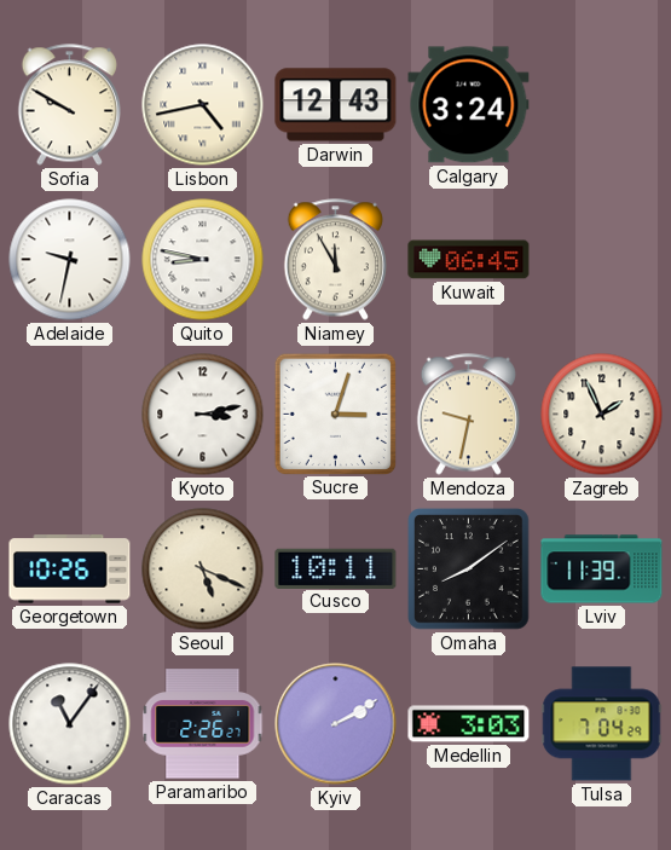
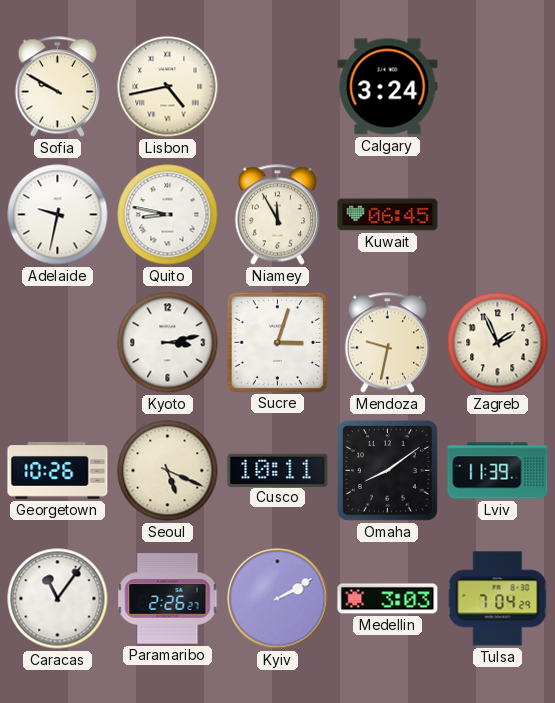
Darwin: 12:43 -> none
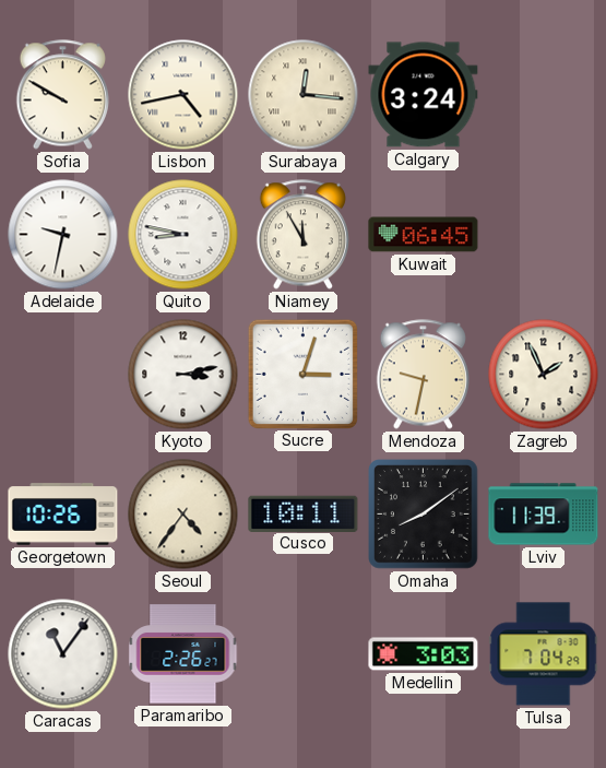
Surabaya: none -> 12:16
Seoul: 5:19 -> 4:36
Kyiv: 2:10 -> none
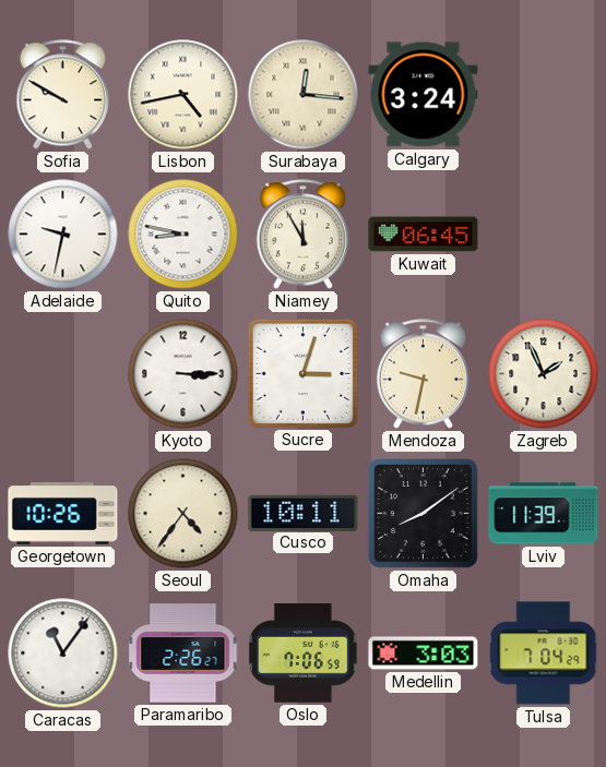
Kyoto: 3:13 -> 3:15
Oslo: none -> 7:06
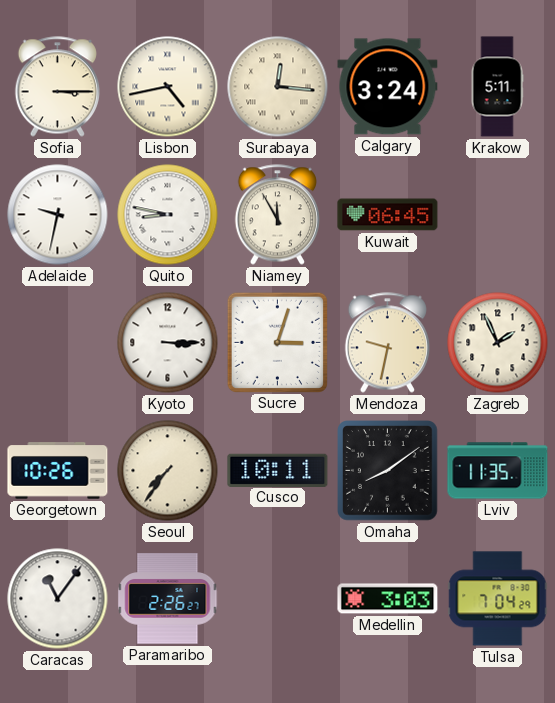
Sofia: 9:50 -> 3:15
Krakow: none -> 5:11
Seoul: 4:36 -> 7:36
Lviv: 11:39 -> 11:35
Oslo: 7:06 -> none
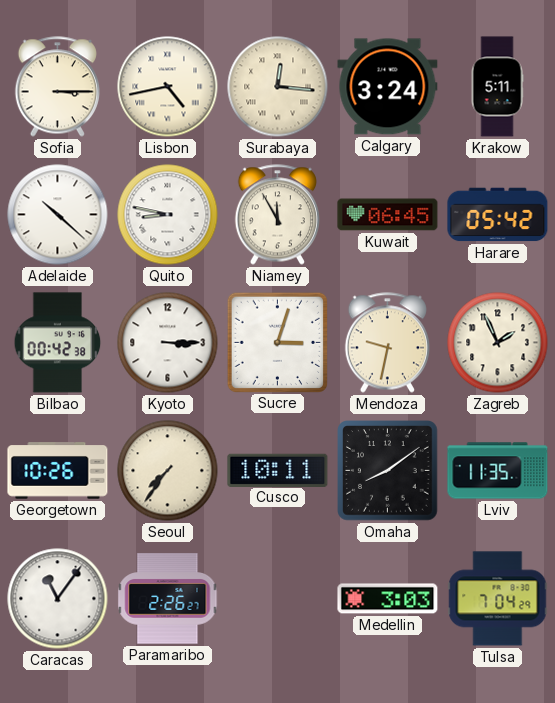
Adelaide: 9:32 -> 10:22
Harare: none -> 05:42
Bilbao: none -> 00:42
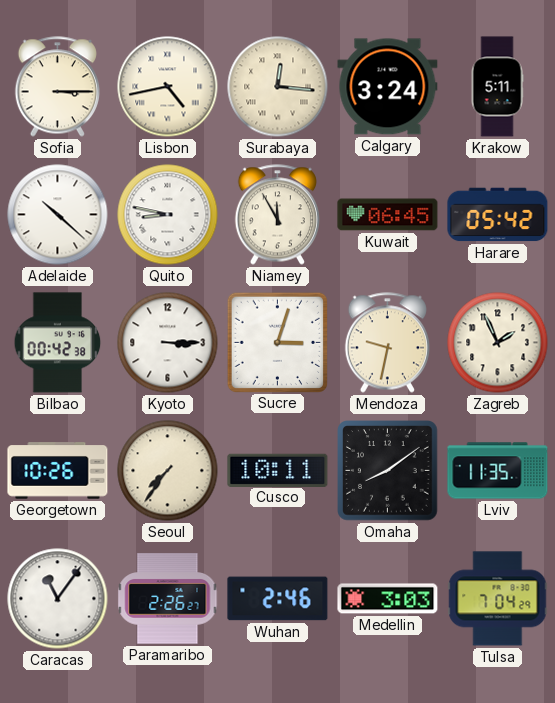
Wuhan: none -> 2:46
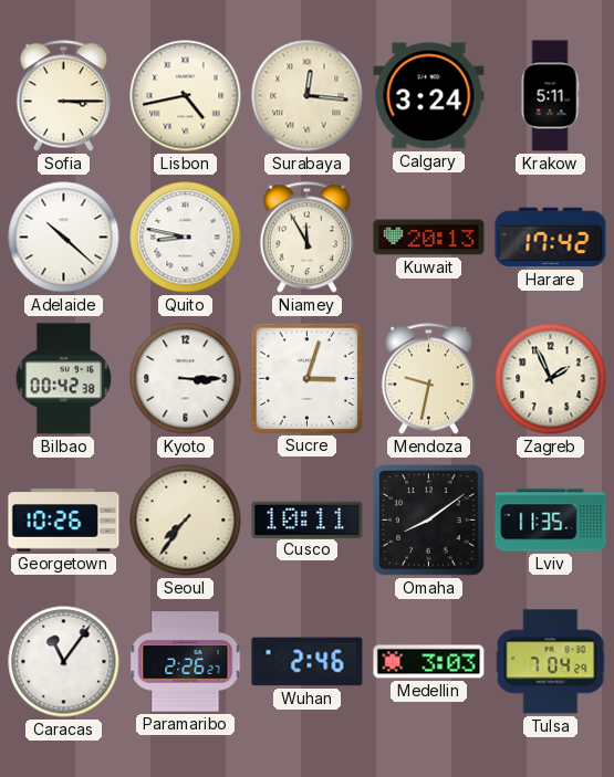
Kuwait: 06:45 -> 20:13
Harare: 05:42 -> 17:42
